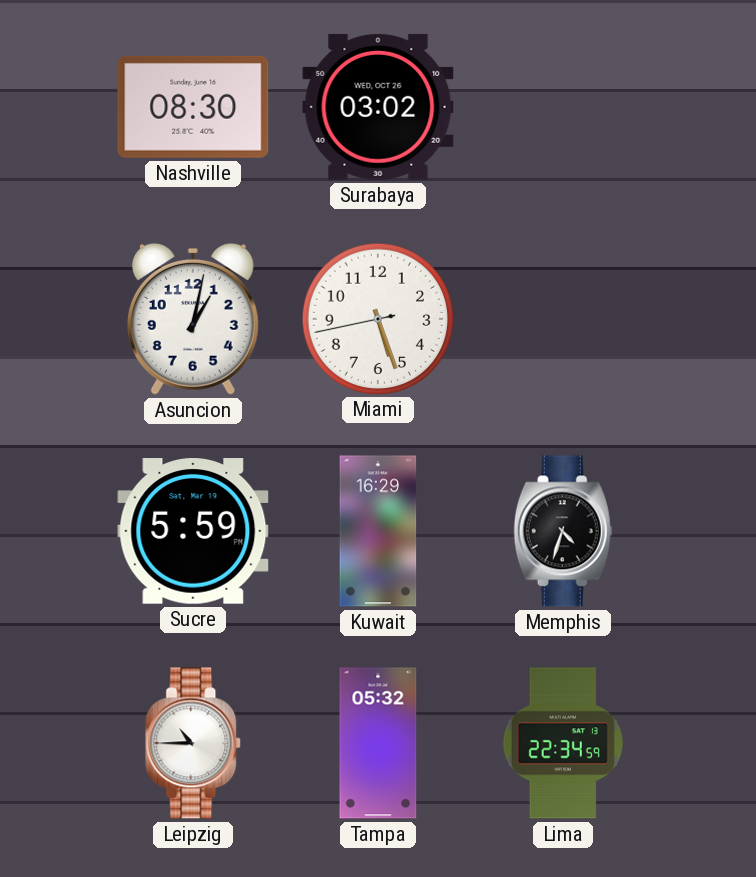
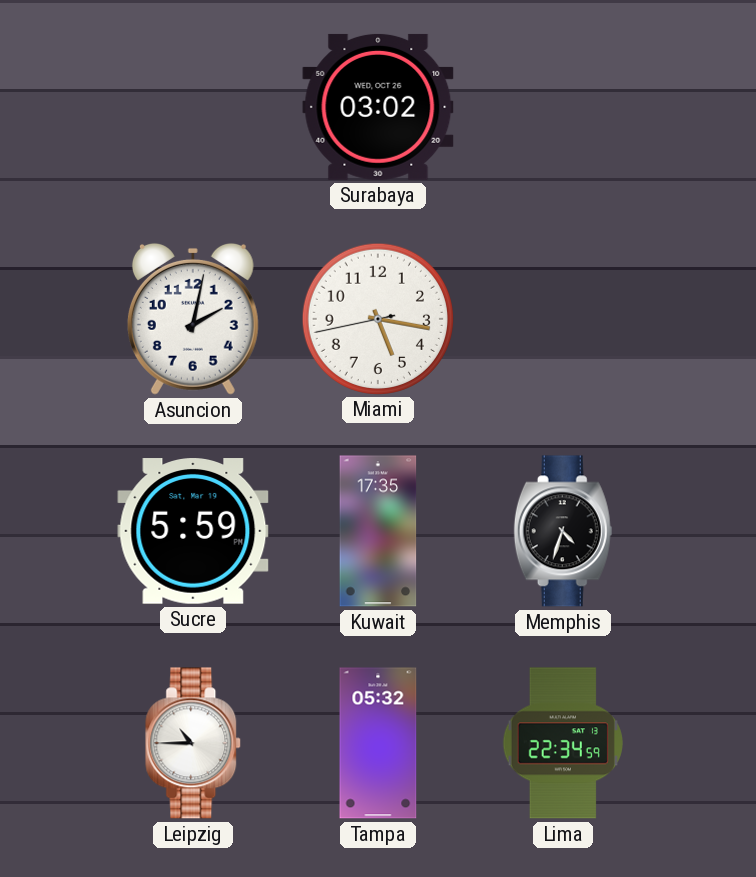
Nashville: 08:30 -> none
Asuncion: 1:02 -> 2:02
Miami: 5:26 -> 5:16
Kuwait: 16:29 -> 17:35
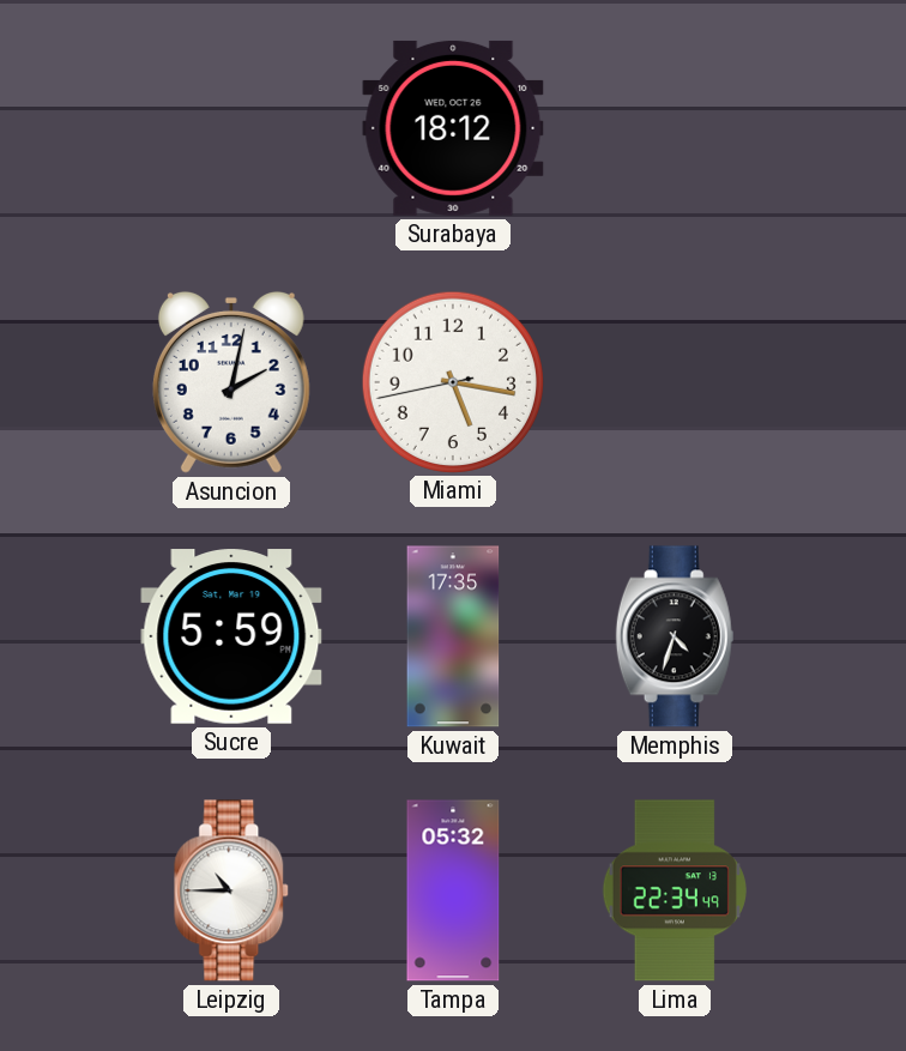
Surabaya: 03:02 -> 18:12
Lima: 22:34:59 -> 22:34:49
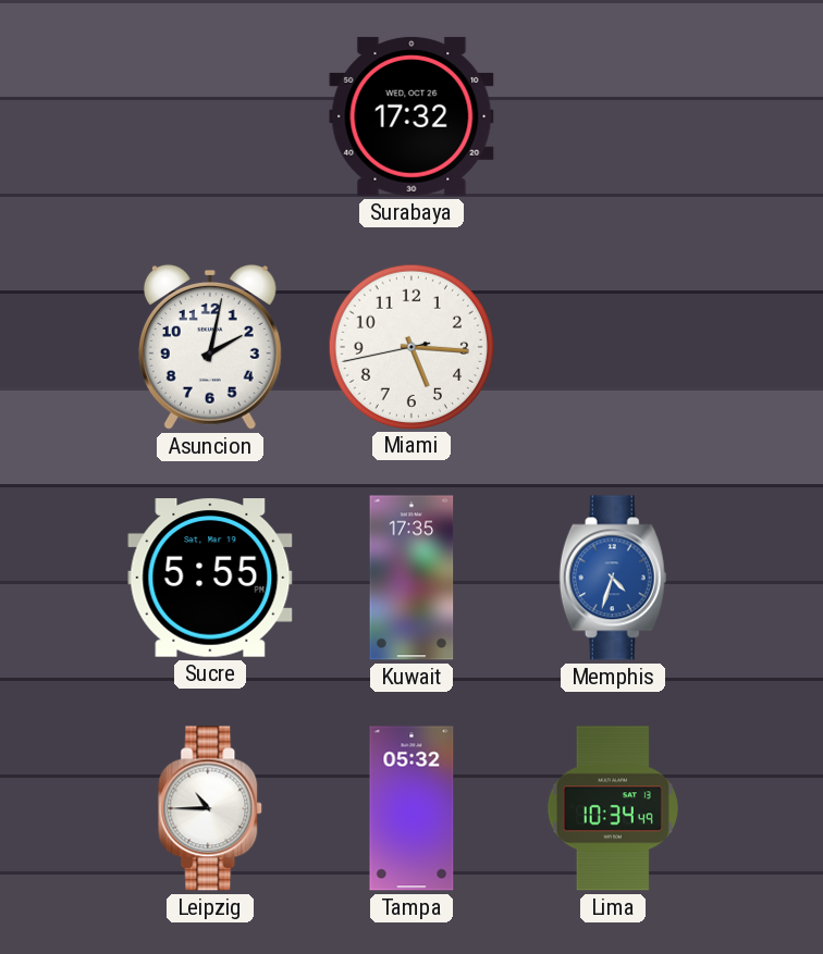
Surabaya: 18:12 -> 17:32
Miami: 5:16 -> 5:15
Sucre: 5:59 -> 5:55
Memphis dial: black -> blue
Lima: 22:34 -> 10:34
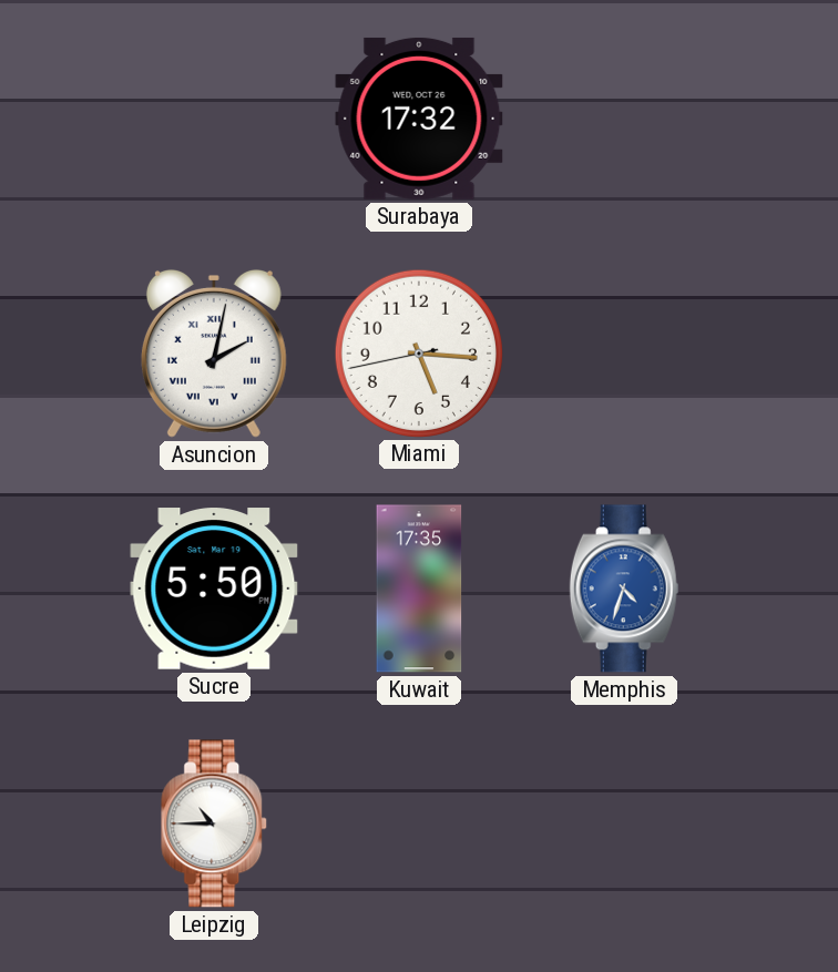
Asuncion numerals: Arabic -> Roman
Sucre: 5:55 -> 5:50
Tampa: 05:32 -> none
Lima: 10:34 -> none
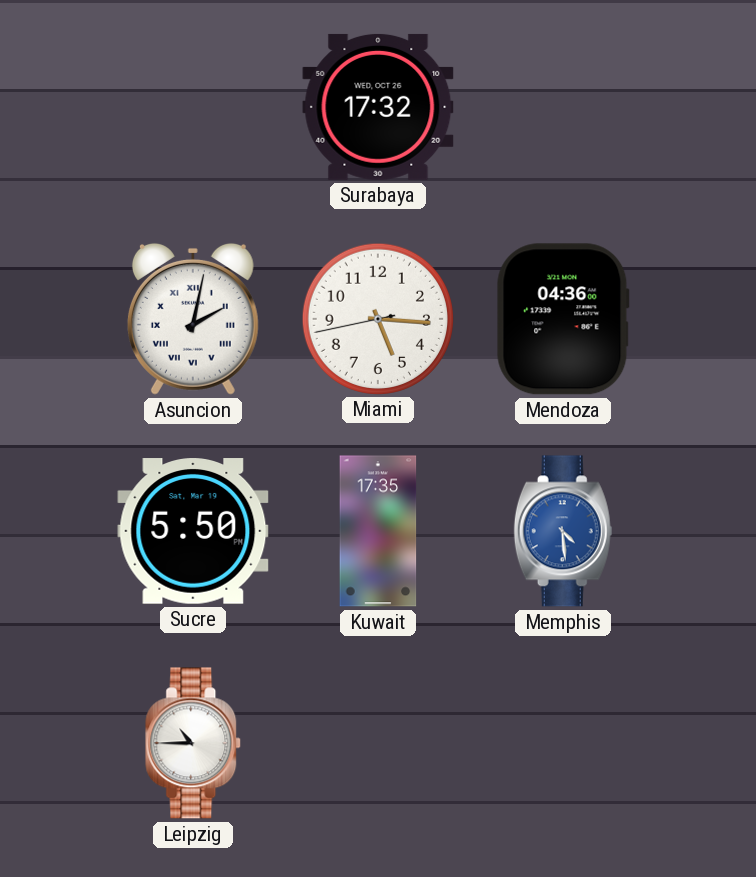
Mendoza: none -> 04:36
Memphis: 4:33 -> 4:29
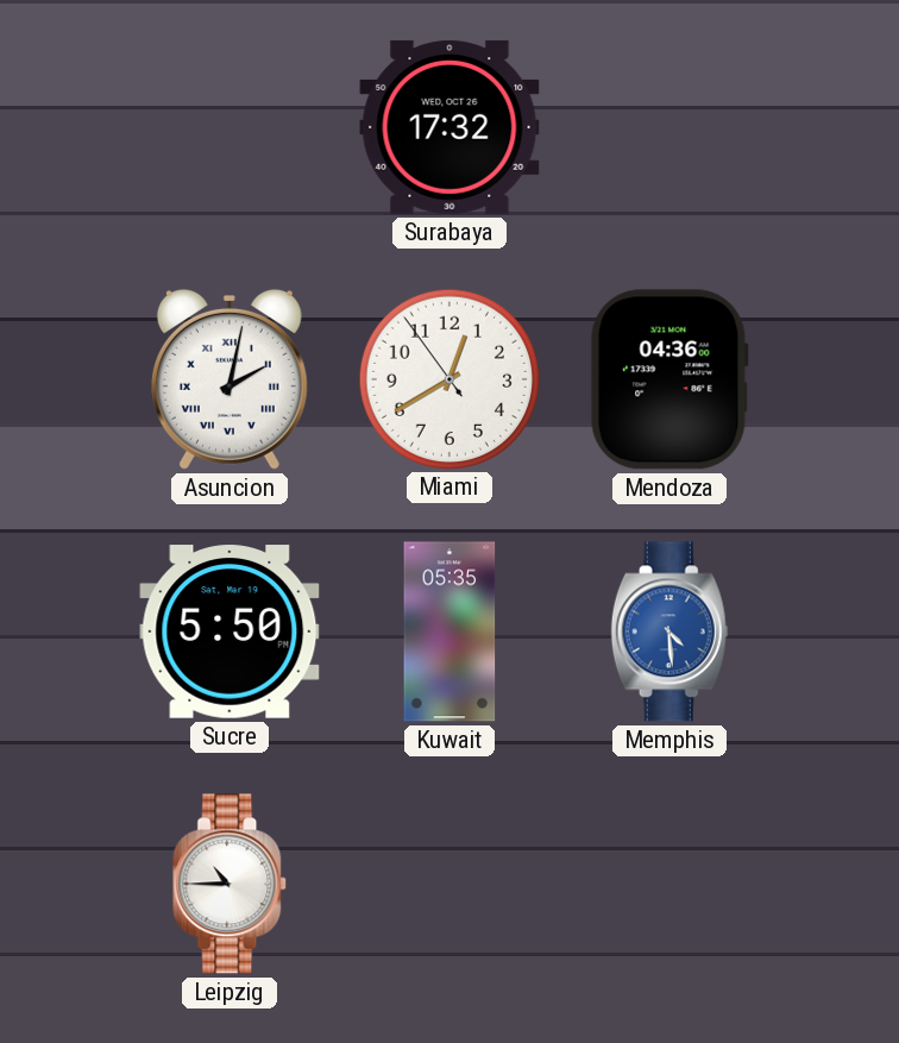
Miami: 5:15 -> 12:39
Kuwait: 17:35 -> 05:35
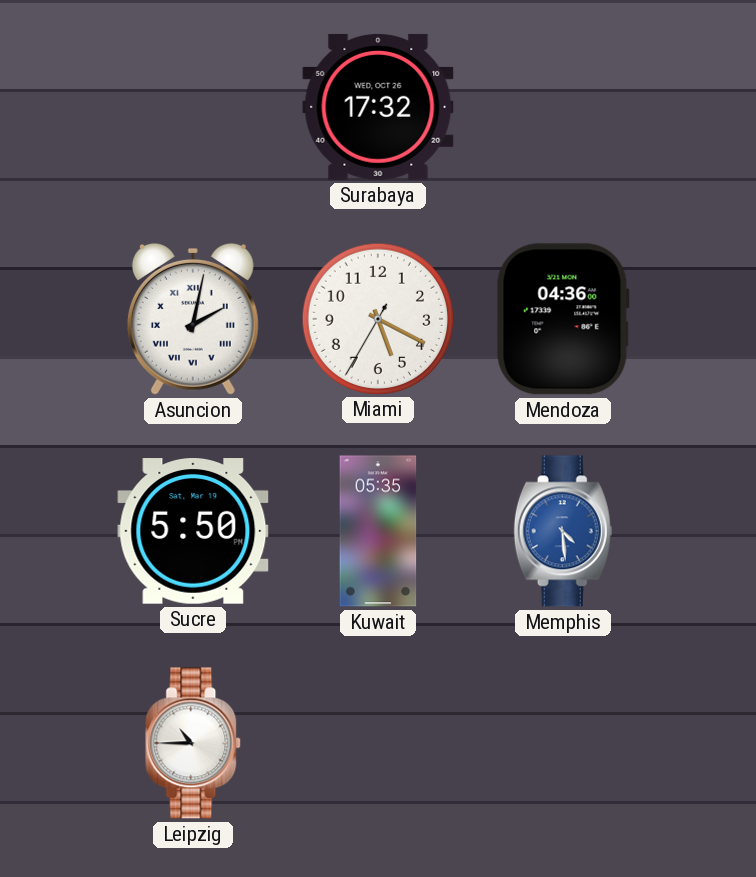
Miami: 12:39 -> 5:19
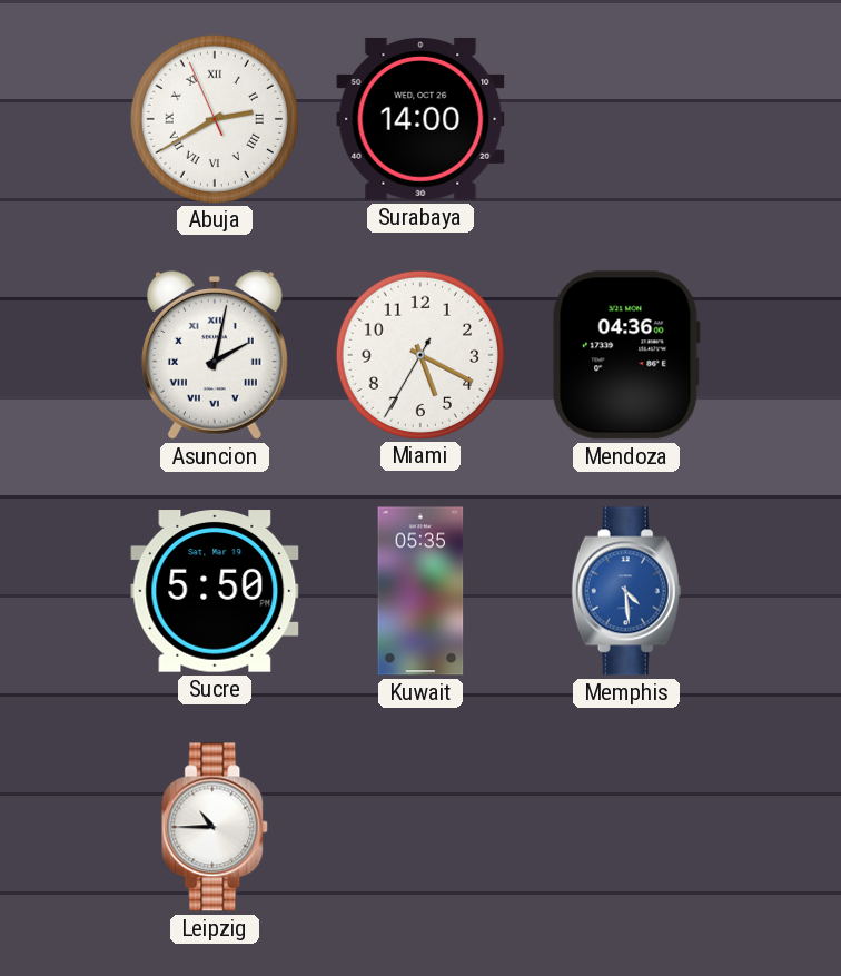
Abuja: none -> 2:39
Surabaya: 17:32 -> 14:00
